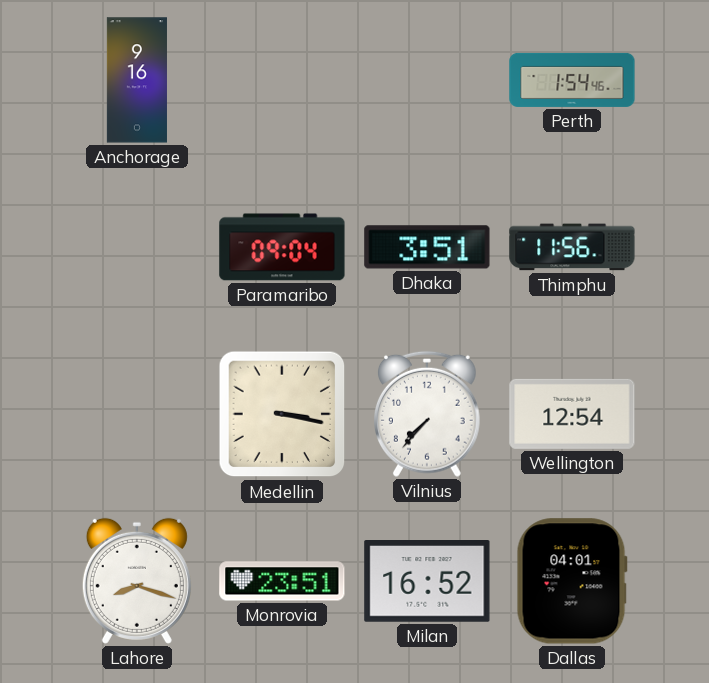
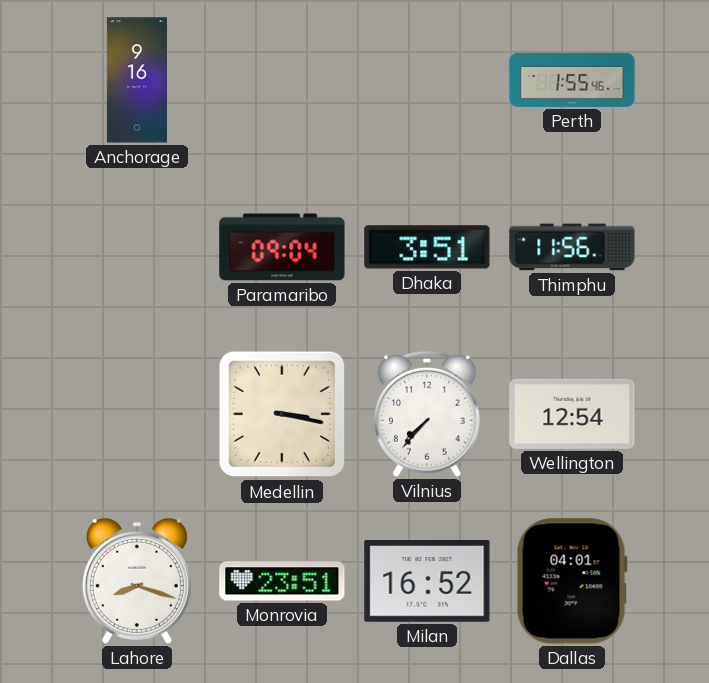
Perth: 1:54 -> 1:55
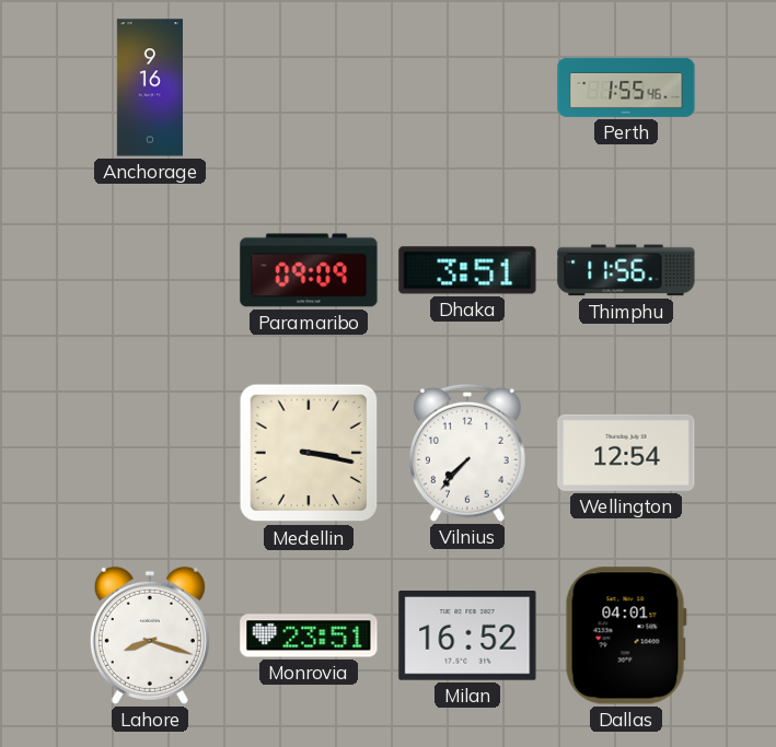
Paramaribo: 09:04 -> 09:09
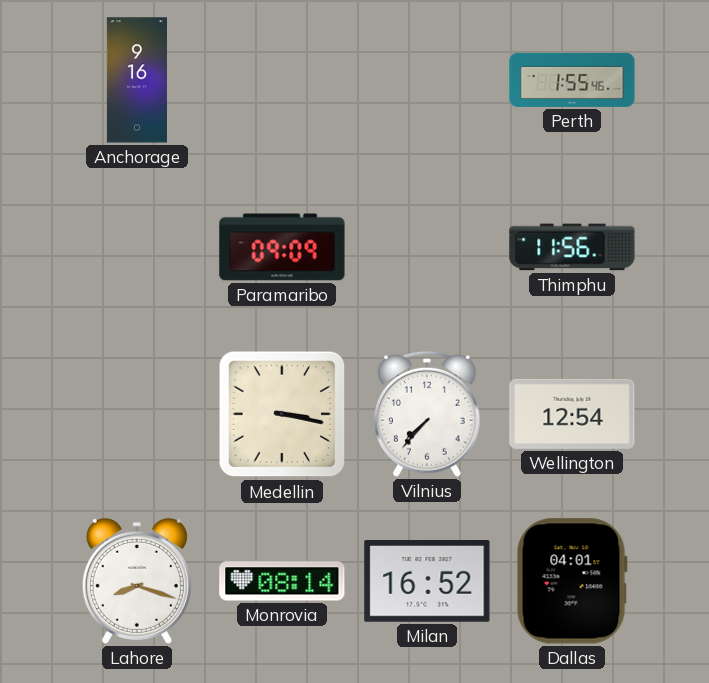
Dhaka: 3:51 -> none
Monrovia: 23:51 -> 08:14
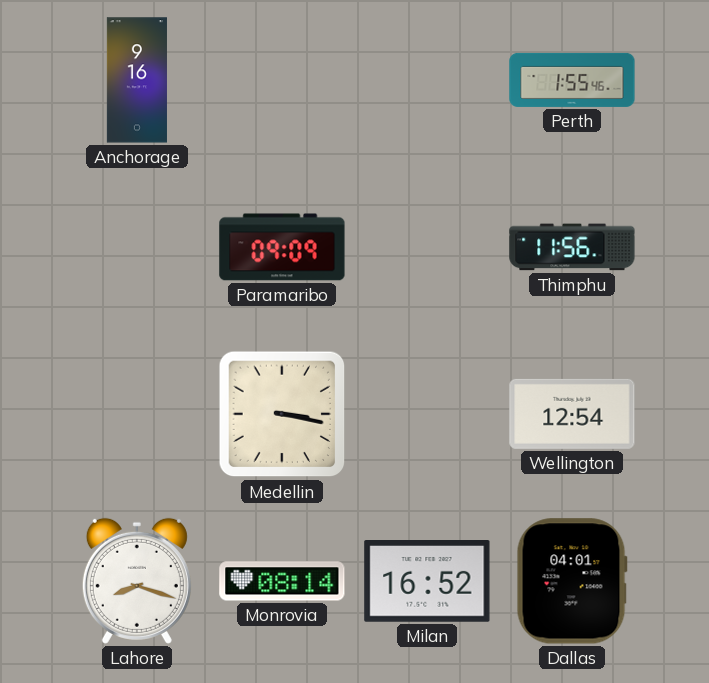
Vilnius: 7:37 -> none
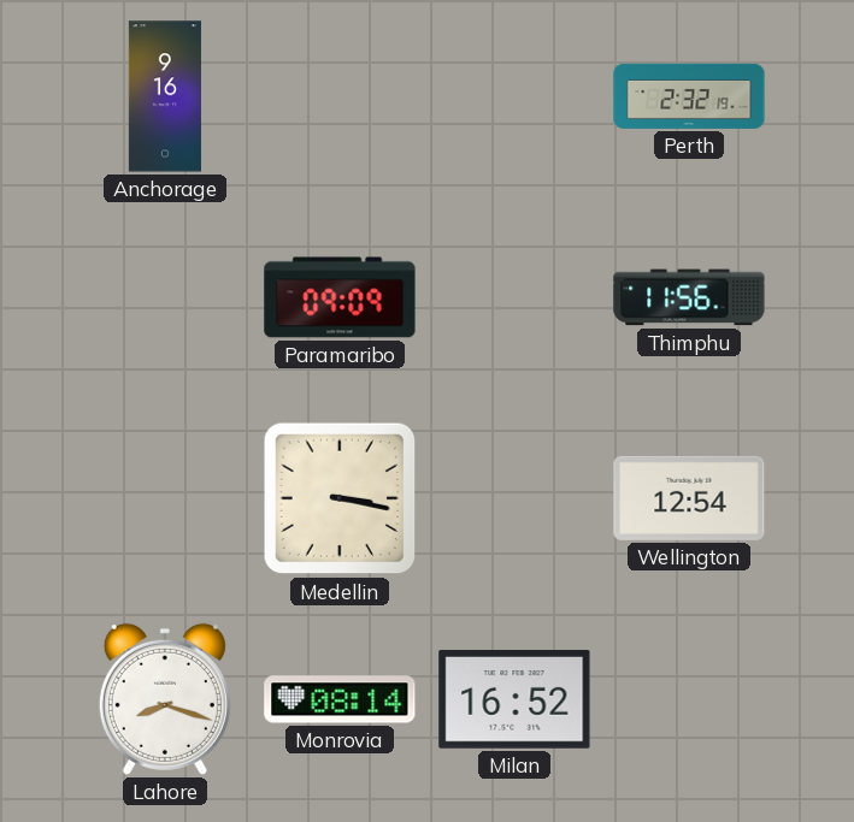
Perth: 1:55 -> 2:32
Dallas: 04:01 -> none
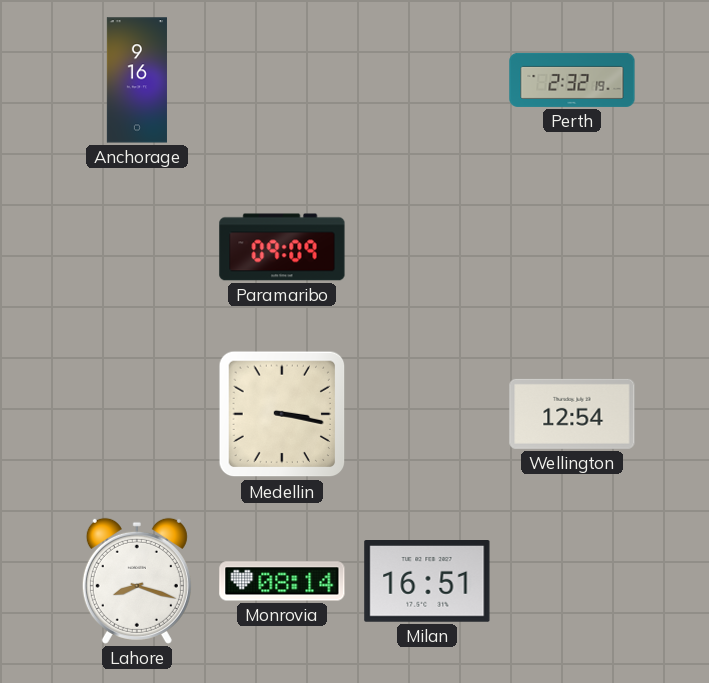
Thimphu: 11:56 -> none
Milan: 16:52 -> 16:51
